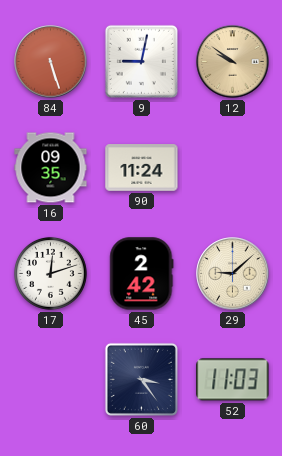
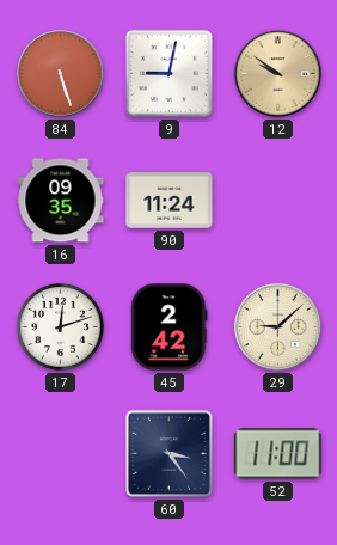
52: 11:03 -> 11:00
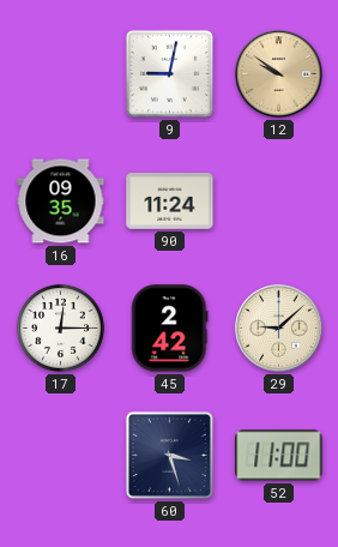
84: 5:27 -> none
17: 12:12 -> 12:15
60: 3:24 -> 3:27
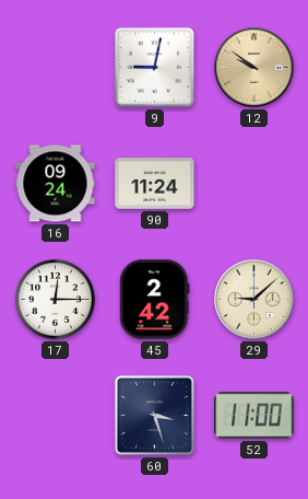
16: 09:35 -> 09:24
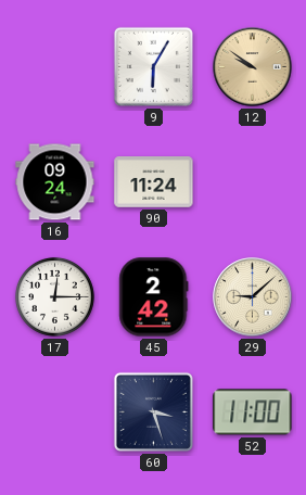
9: 9:02 -> 6:05
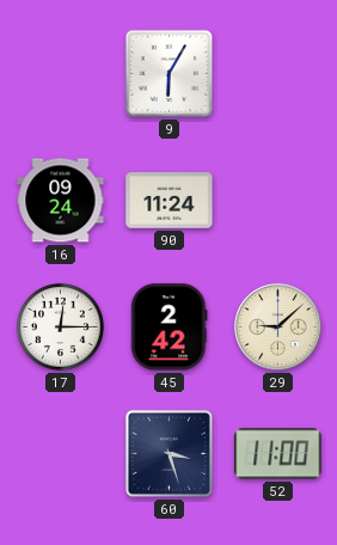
12: 9:51 -> none
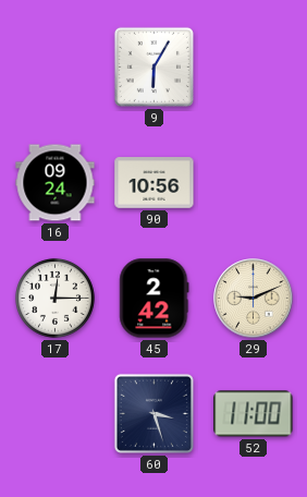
90: 11:24 -> 10:56
29: 9:08 -> 9:11
